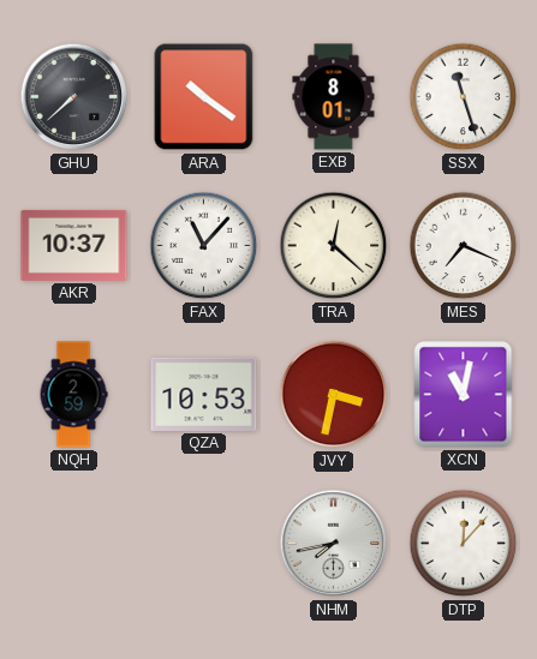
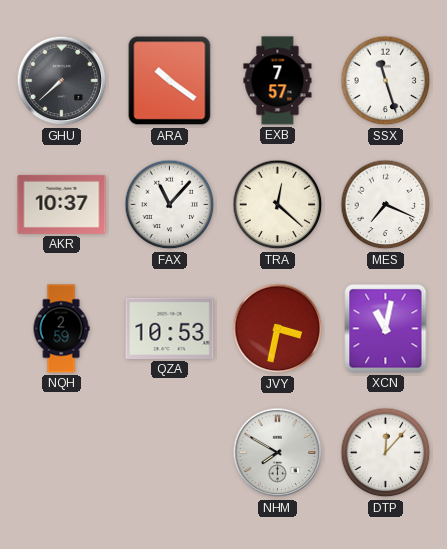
EXB: 8:01 -> 7:57
NHM: 7:43 -> 7:50
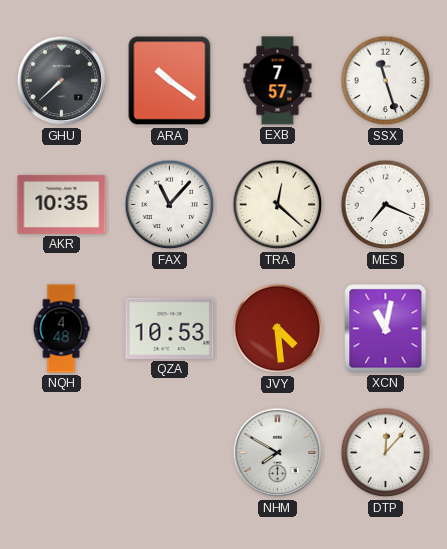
AKR: 10:37 -> 10:35
NQH: 2:59 -> 4:48
JVY: 3:32 -> 4:29
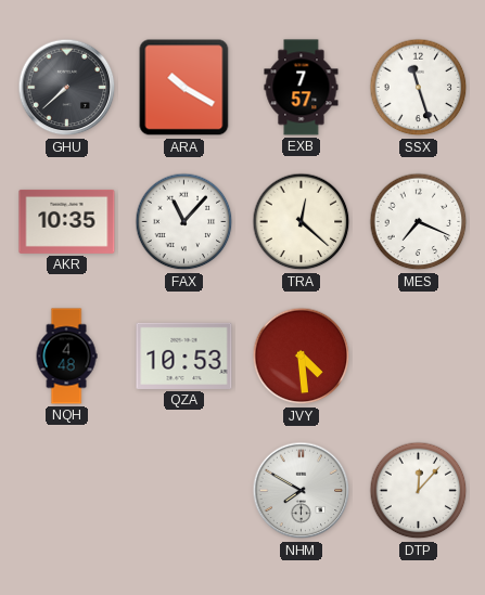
ARA: 10:21 -> 10:20
XCN: 11:02 -> none
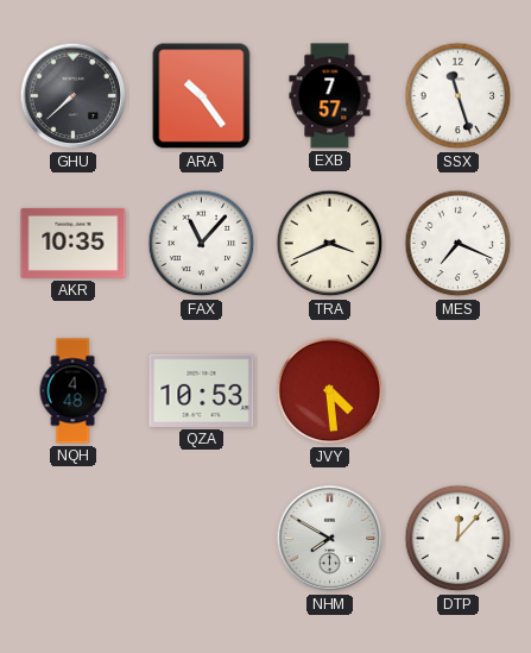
ARA: 10:20 -> 10:24
TRA: 12:22 -> 3:41
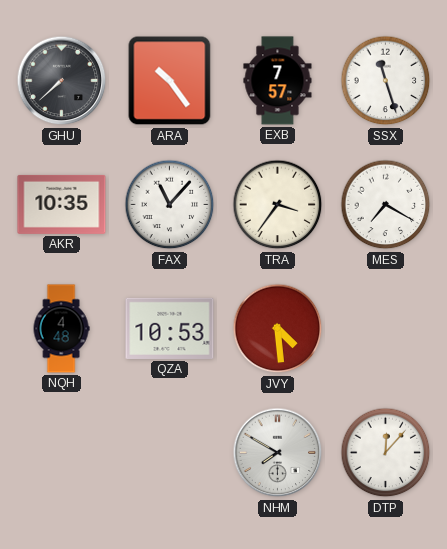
TRA: 3:41 -> 3:36
MES: 7:19 -> 7:20
